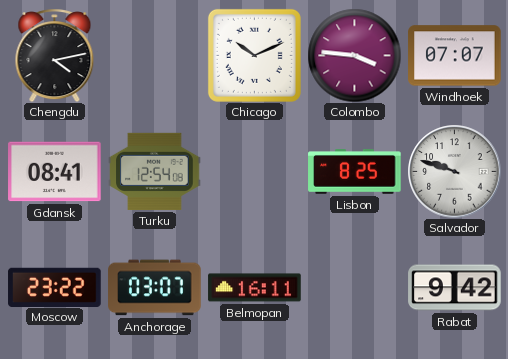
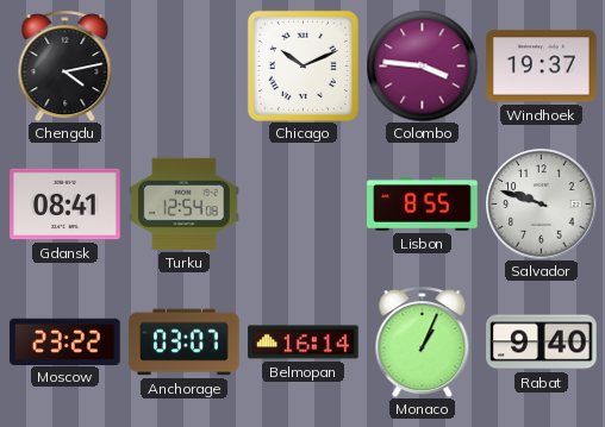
Windhoek: 07:07 -> 19:37
Lisbon: 8:25 -> 8:55
Belmopan: 16:11 -> 16:14
Monaco: none -> 1:04
Rabat: 9:42 -> 9:40
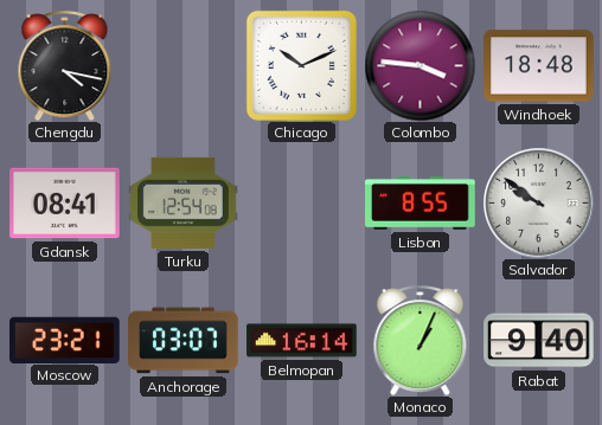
Chengdu: 4:13 -> 4:17
Windhoek: 19:37 -> 18:48
Salvador: 9:48 -> 9:51
Moscow: 23:22 -> 23:21
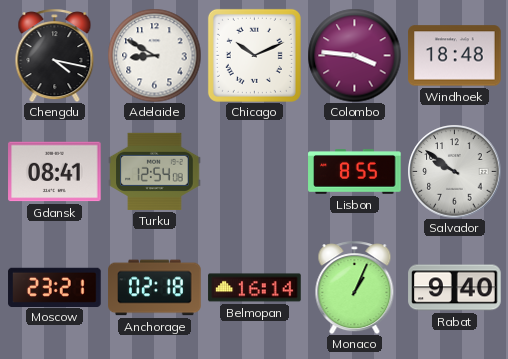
Adelaide: none -> 8:50
Anchorage: 03:07 -> 02:18
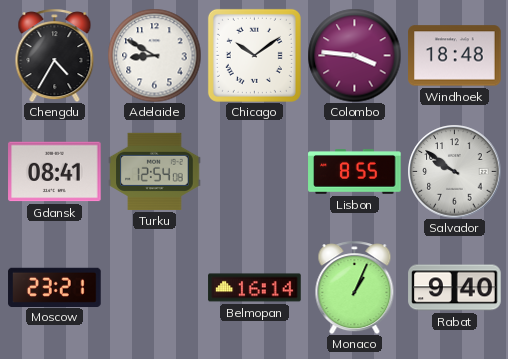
Chengdu: 4:17 -> 4:35
Chicago: 10:11 -> 10:09
Anchorage: 02:18 -> none
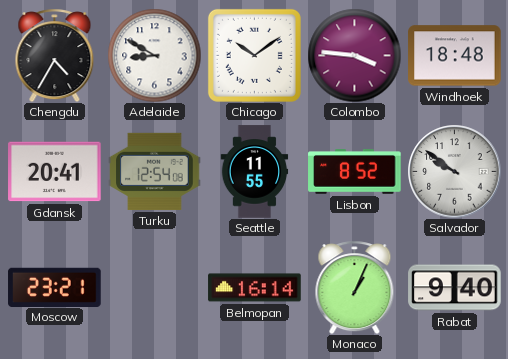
Gdansk: 08:41 -> 20:41
Seattle: none -> 11:55
Lisbon: 8:55 -> 8:52
